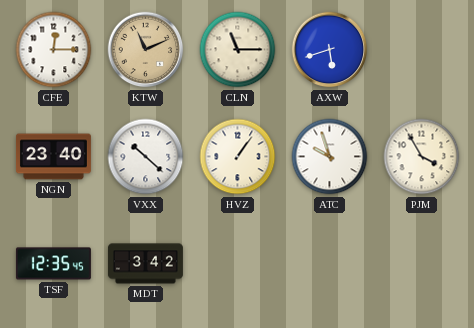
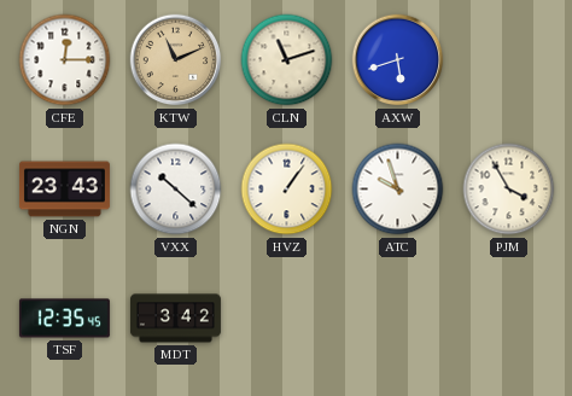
CLN: 11:15 -> 11:12
NGN: 23:40 -> 23:43
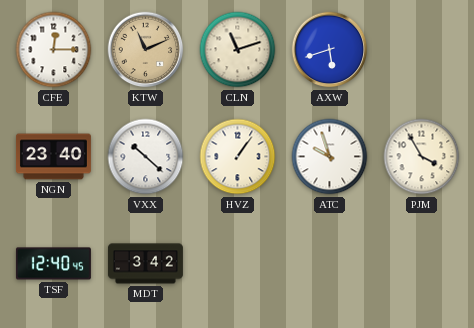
NGN: 23:43 -> 23:40
TSF: 12:35 -> 12:40
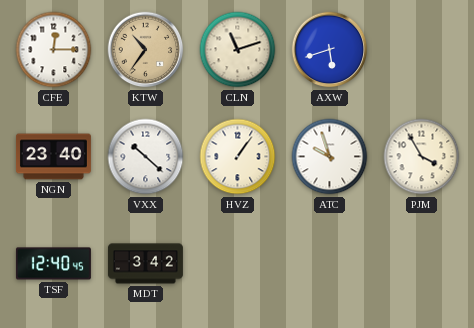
KTW: 11:11 -> 10:36
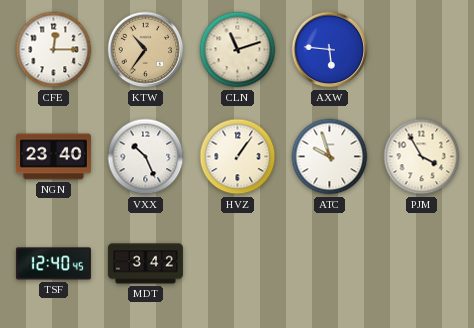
AXW: 5:42 -> 5:46
VXX: 10:22 -> 10:26
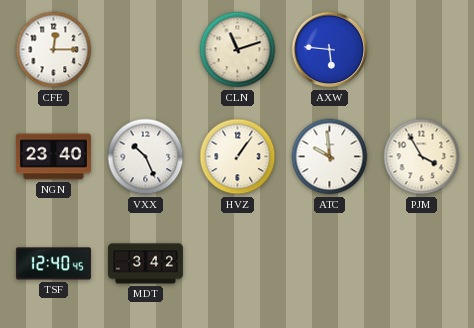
KTW: 10:36 -> none
ATC: 9:57 -> 9:59
